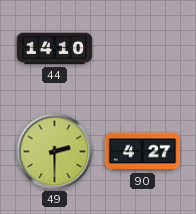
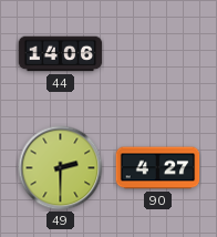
44: 14:10 -> 14:06
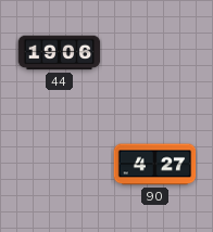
44: 14:06 -> 19:06
49: 2:30 -> none
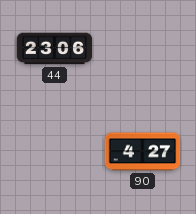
44: 19:06 -> 23:06
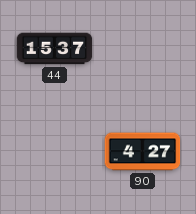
44: 23:06 -> 15:37
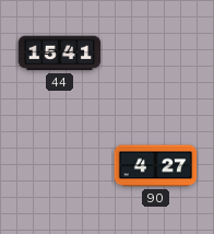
44: 15:37 -> 15:41
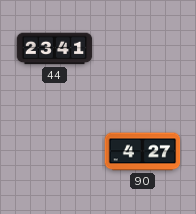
44: 15:41 -> 23:41
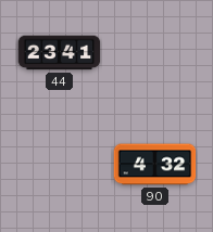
90: 4:27 -> 4:32
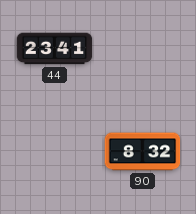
90: 4:32 -> 8:32
